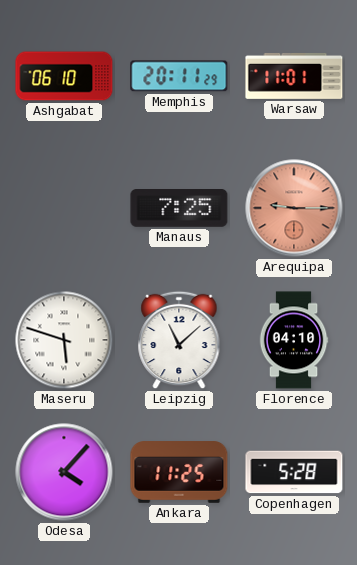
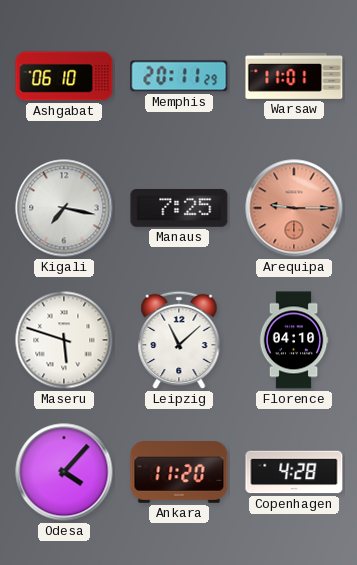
Kigali: none -> 7:17
Ankara: 11:25 -> 11:20
Copenhagen: 5:28 -> 4:28
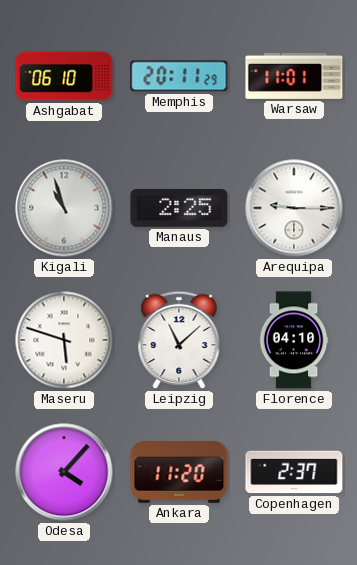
Kigali: 7:17 -> 10:57
Manaus: 7:25 -> 2:25
Arequipa dial: salmon -> white
Copenhagen: 4:28 -> 2:37
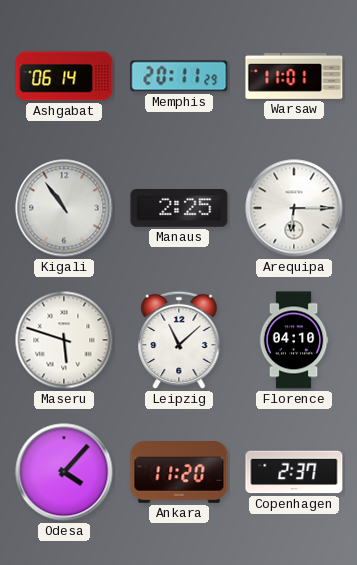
Ashgabat: 06:10 -> 06:14
Kigali: 10:57 -> 10:54
Arequipa: 9:15 -> 6:15
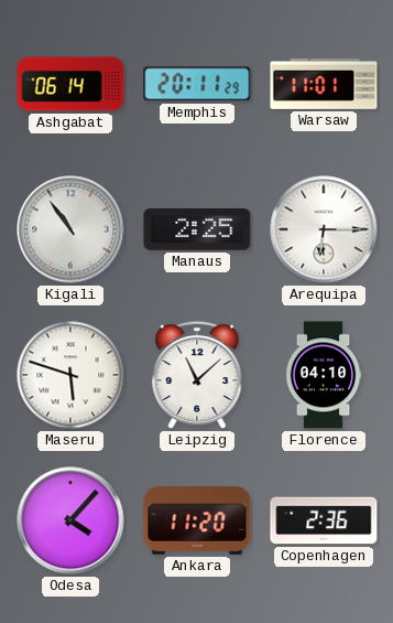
Copenhagen: 2:37 -> 2:36
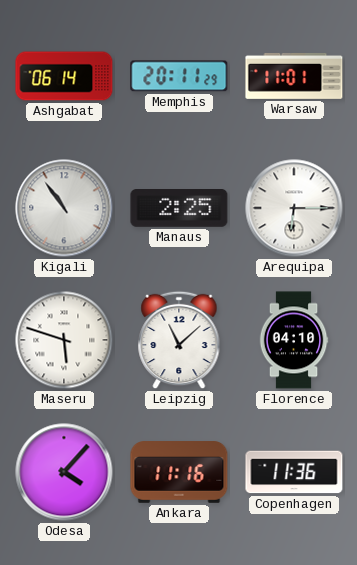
Ankara: 11:20 -> 11:16
Copenhagen: 2:36 -> 11:36
